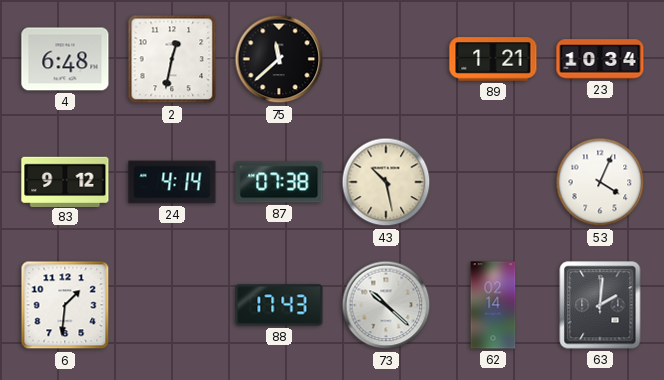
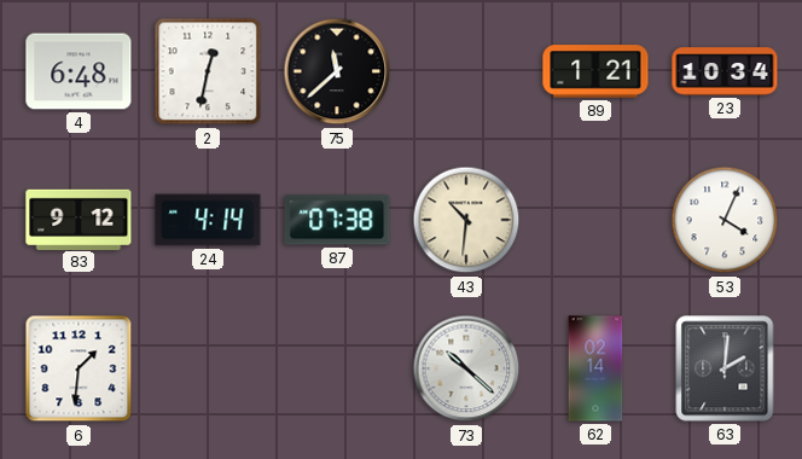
43: 10:28 -> 10:31
88: 17:43 -> none
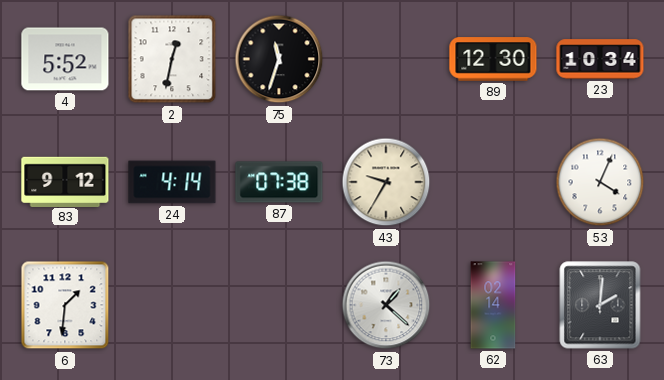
4: 6:48 -> 5:52
75: 11:38 -> 11:33
89: 1:21 -> 12:30
43: 10:31 -> 9:35
73: 10:22 -> 1:22
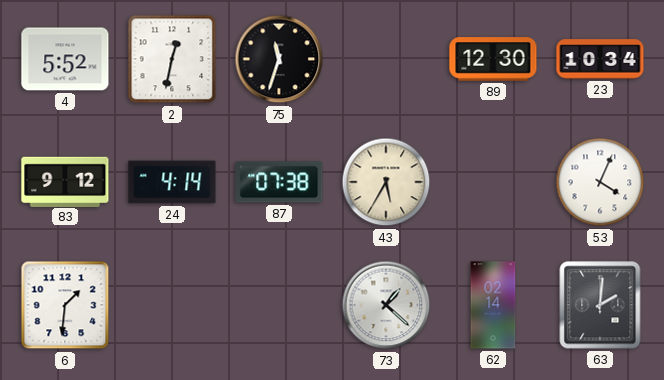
43: 9:35 -> 5:35
